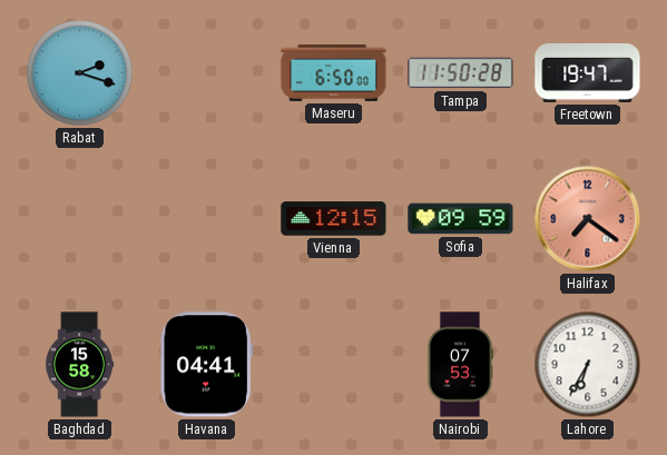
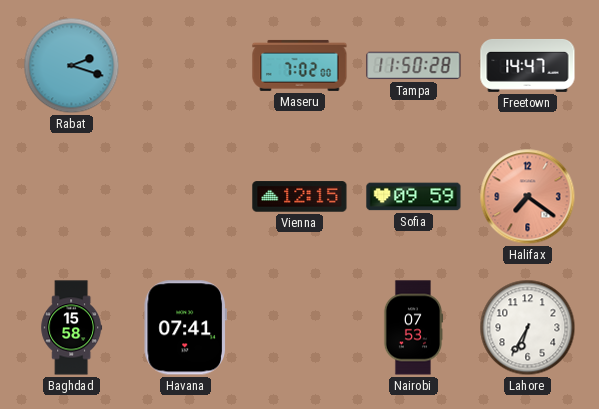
Maseru: 6:50 -> 7:02
Freetown: 19:47 -> 14:47
Havana: 04:41 -> 07:41
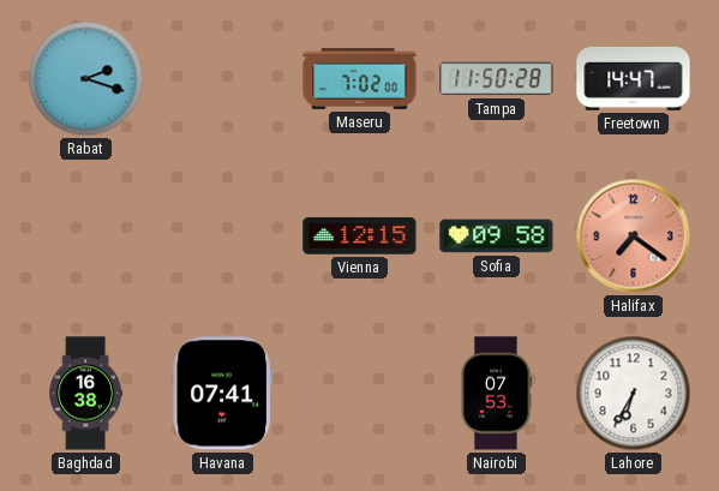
Sofia: 09:59 -> 09:58
Baghdad: 15:58 -> 16:38
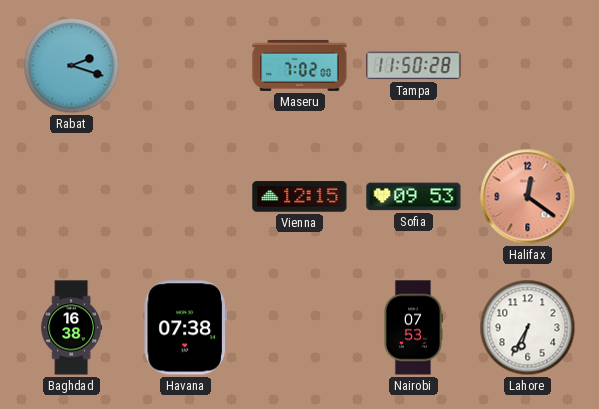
Freetown: 14:47 -> none
Sofia: 09:58 -> 09:53
Halifax: 7:21 -> 12:21
Havana: 07:41 -> 07:38
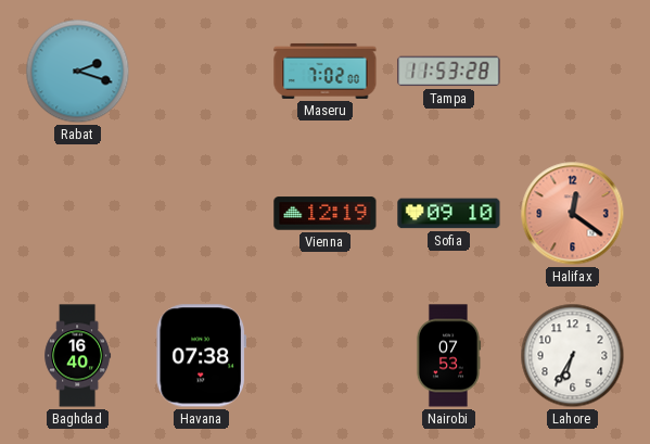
Tampa: 11:50 -> 11:53
Vienna: 12:15 -> 12:19
Sofia: 09:53 -> 09:10
Baghdad: 16:38 -> 16:40
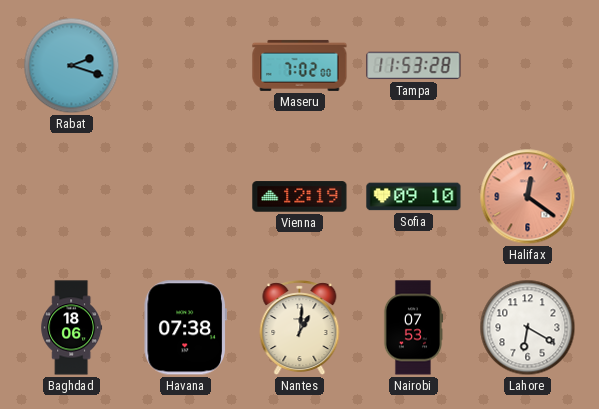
Baghdad: 16:40 -> 18:06
Nantes: none -> 1:01
Lahore: 6:35 -> 6:20
